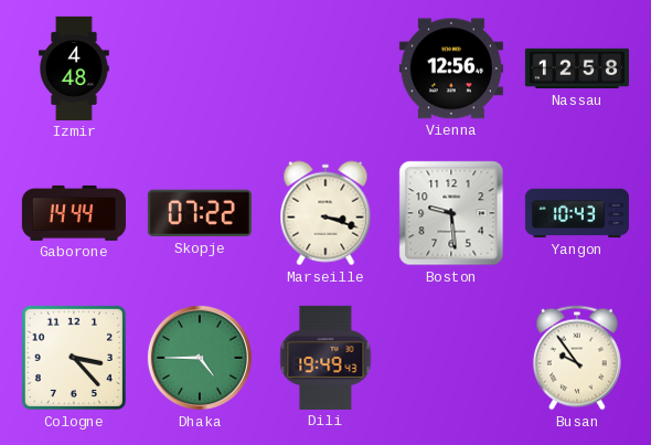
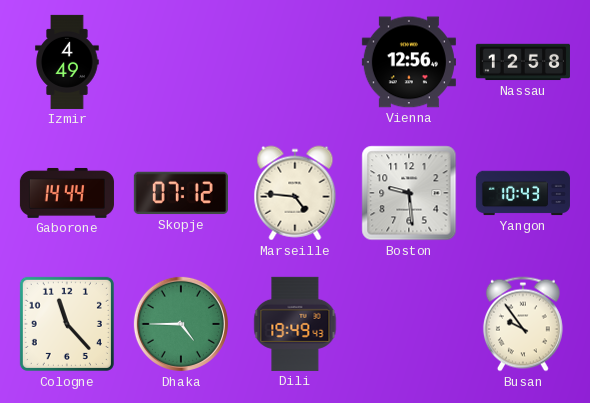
Izmir: 4:48 -> 4:49
Skopje: 07:22 -> 07:12
Marseille: 3:18 -> 4:46
Cologne: 3:23 -> 11:23
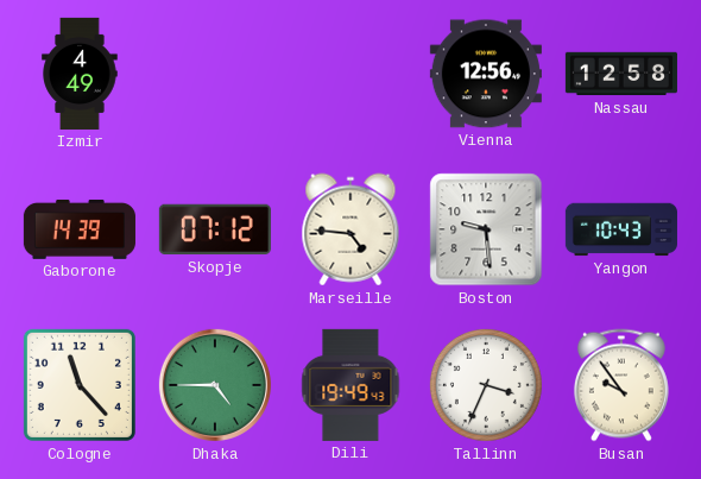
Gaborone: 14:44 -> 14:39
Tallinn: none -> 3:34
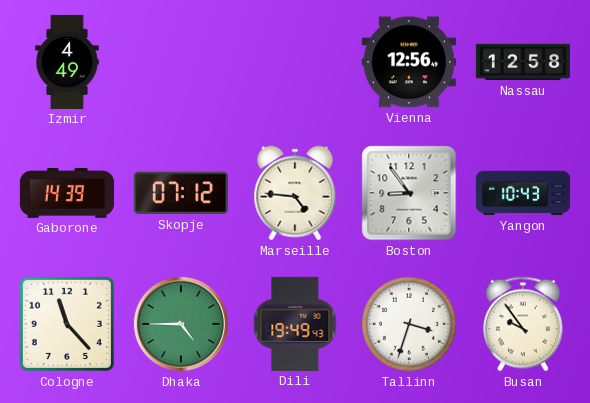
Boston: 9:29 -> 8:54
Tallinn: 3:34 -> 3:33
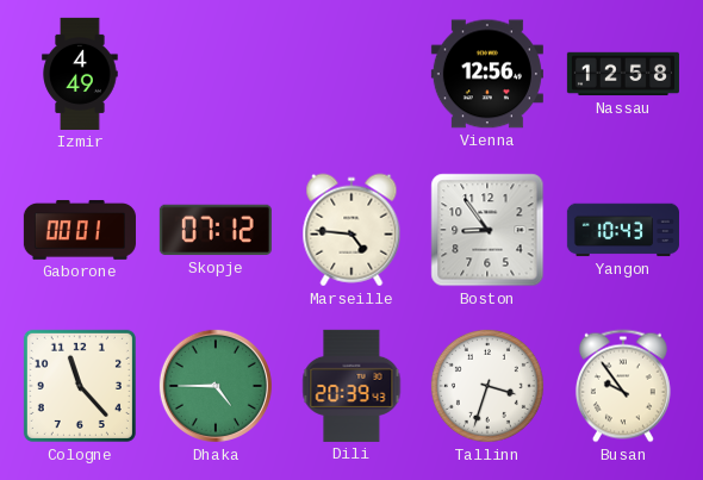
Gaborone: 14:39 -> 00:01
Dili: 19:49 -> 20:39
